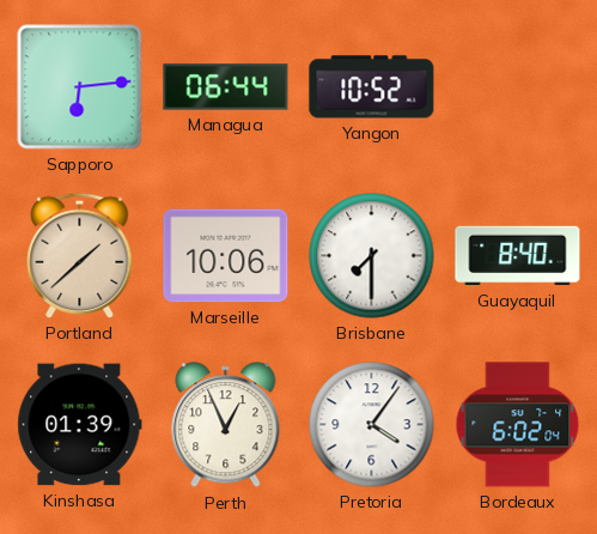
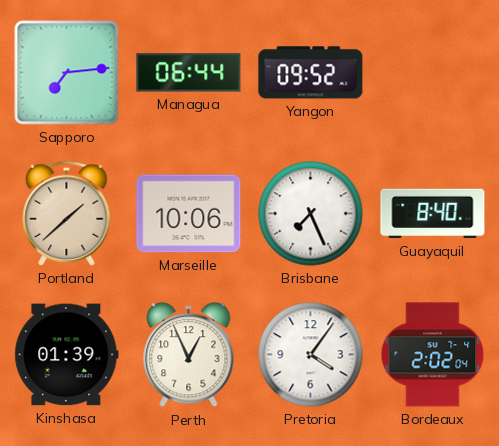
Sapporo: 6:14 -> 7:14
Yangon: 10:52 -> 09:52
Brisbane: 7:30 -> 7:26
Bordeaux: 6:02 -> 2:02
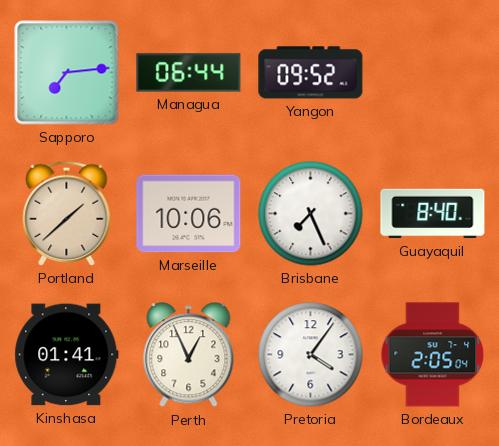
Kinshasa: 01:39 -> 01:41
Bordeaux: 2:02 -> 2:05
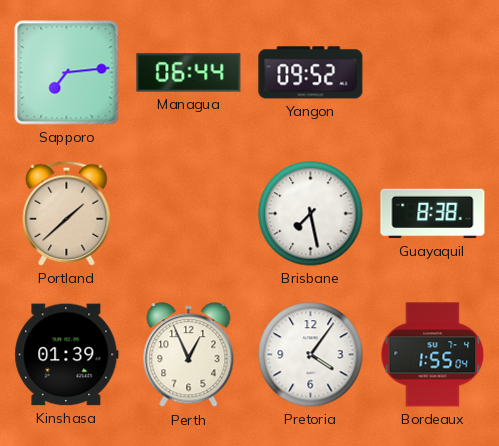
Marseille: 10:06 -> none
Brisbane: 7:26 -> 7:28
Guayaquil: 8:40 -> 8:38
Kinshasa: 01:41 -> 01:39
Bordeaux: 2:05 -> 1:55
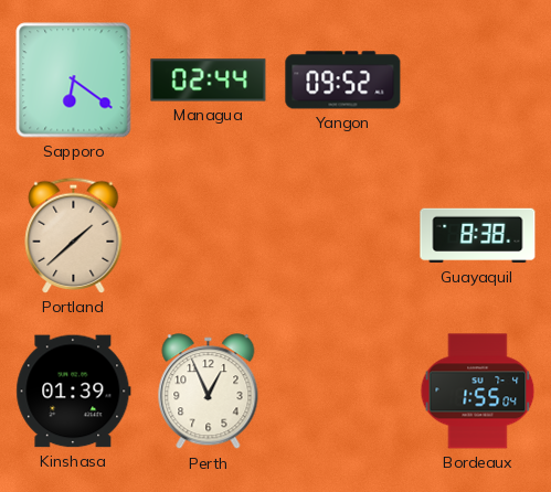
Sapporo: 7:14 -> 6:21
Managua: 06:44 -> 02:44
Brisbane: 7:28 -> none
Pretoria: 4:06 -> none
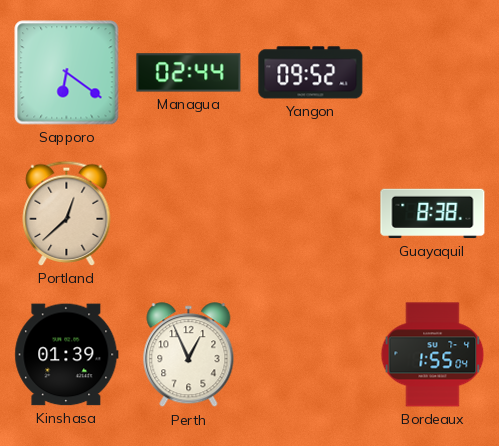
Portland: 1:38 -> 12:38
